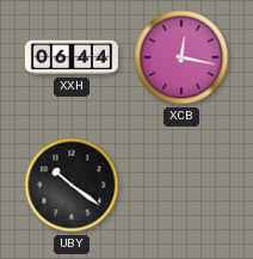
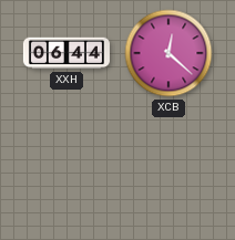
XCB: 12:17 -> 12:22
UBY: 10:21 -> none
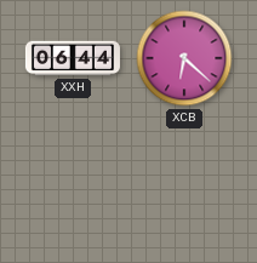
XCB: 12:22 -> 6:22
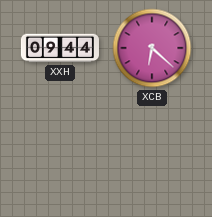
XXH: 06:44 -> 09:44
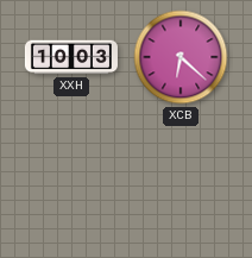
XXH: 09:44 -> 10:03
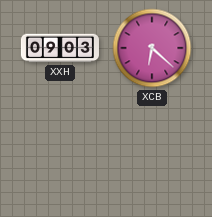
XXH: 10:03 -> 09:03
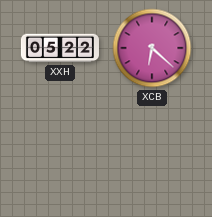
XXH: 09:03 -> 05:22
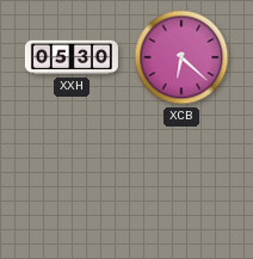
XXH: 05:22 -> 05:30
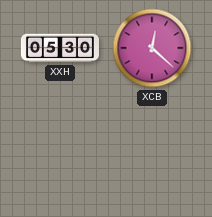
XCB: 6:22 -> 12:22
